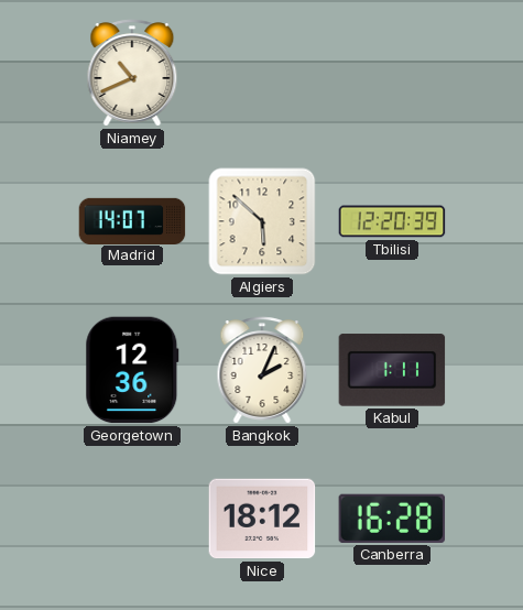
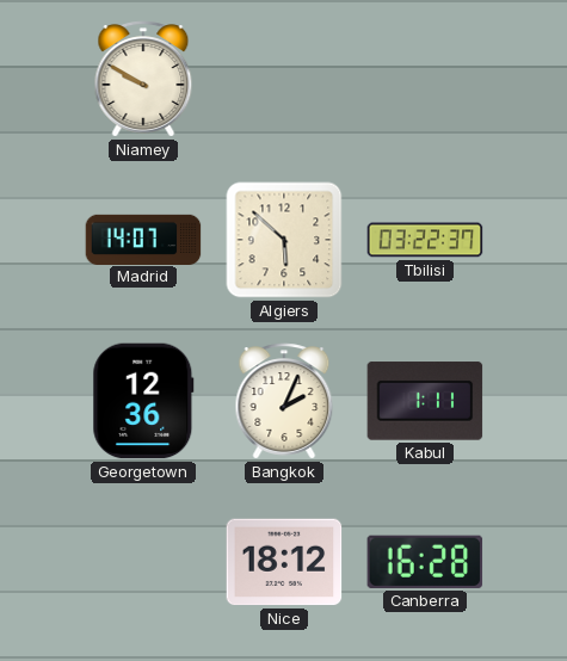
Niamey: 10:41 -> 9:50
Tbilisi: 12:20 -> 03:22
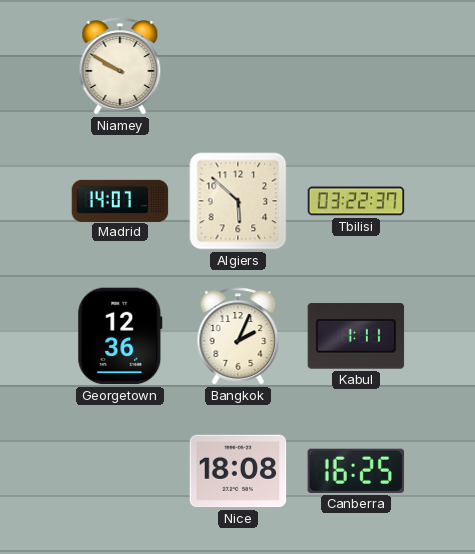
Nice: 18:12 -> 18:08
Canberra: 16:28 -> 16:25
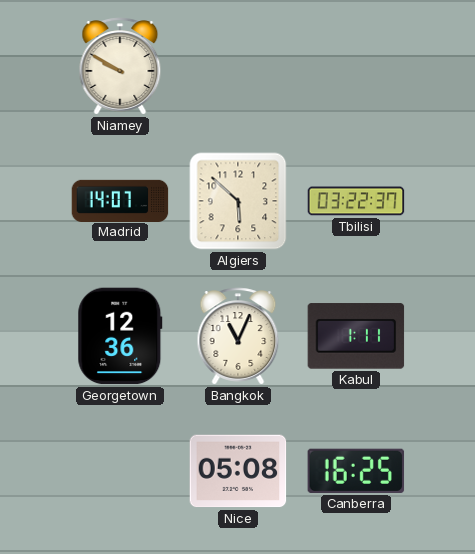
Bangkok: 2:04 -> 11:04
Nice: 18:08 -> 05:08
